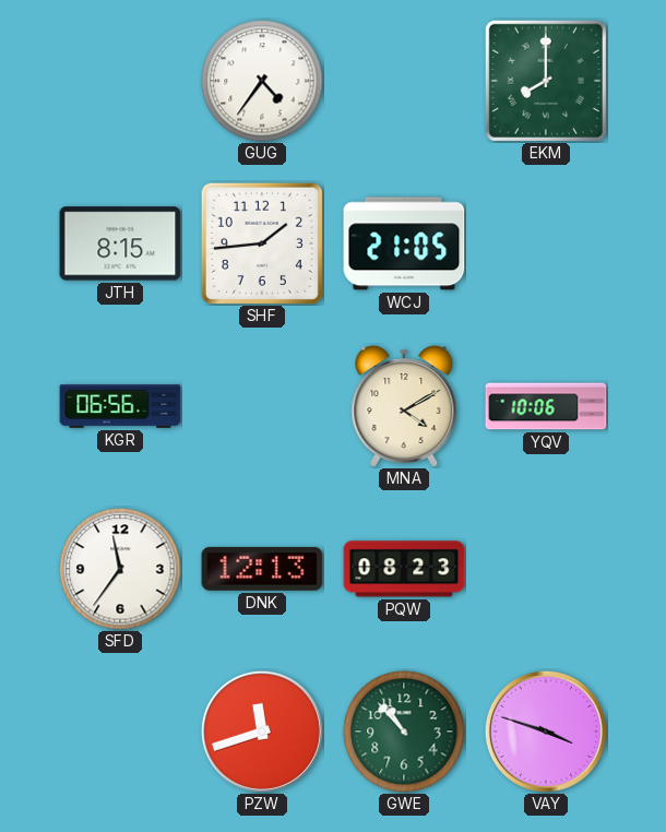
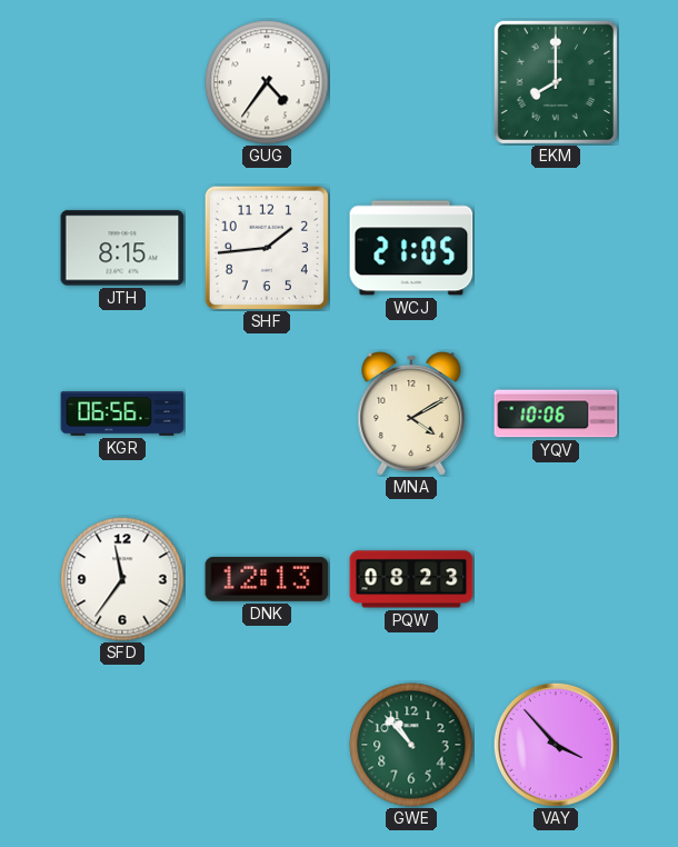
PZW: 11:42 -> none
VAY: 3:48 -> 3:53
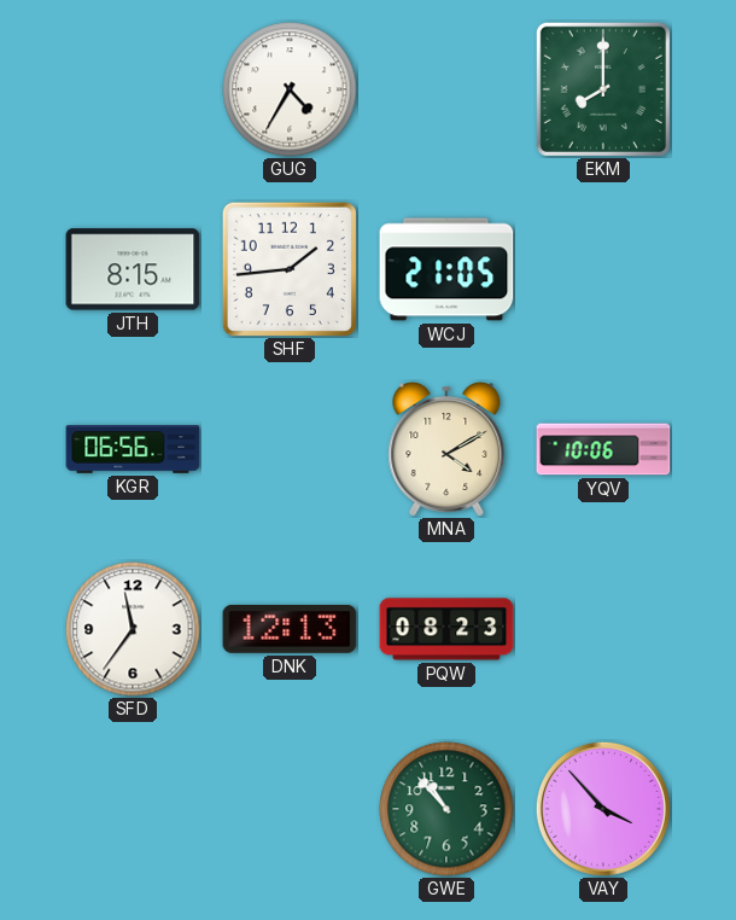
GUG: 4:36 -> 4:35
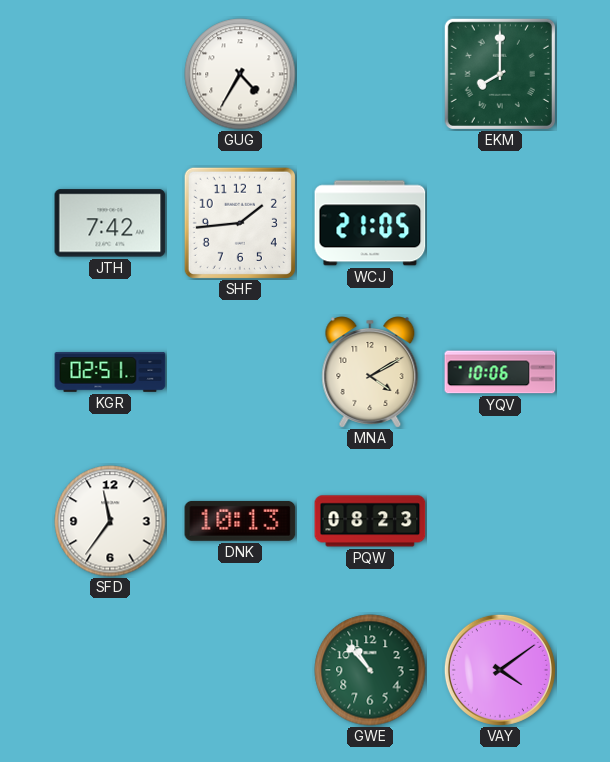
JTH: 8:15 -> 7:42
KGR: 06:56 -> 02:51
DNK: 12:13 -> 10:13
VAY: 3:53 -> 4:09
